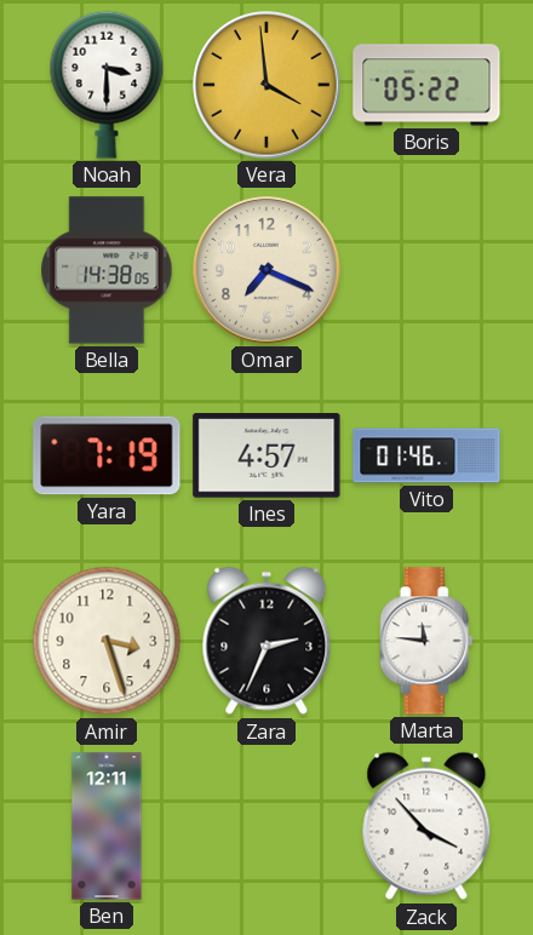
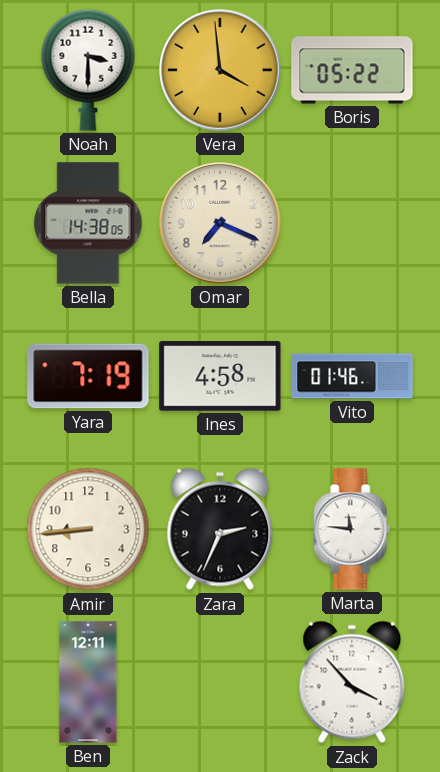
Ines: 4:57 -> 4:58
Amir: 3:27 -> 8:44
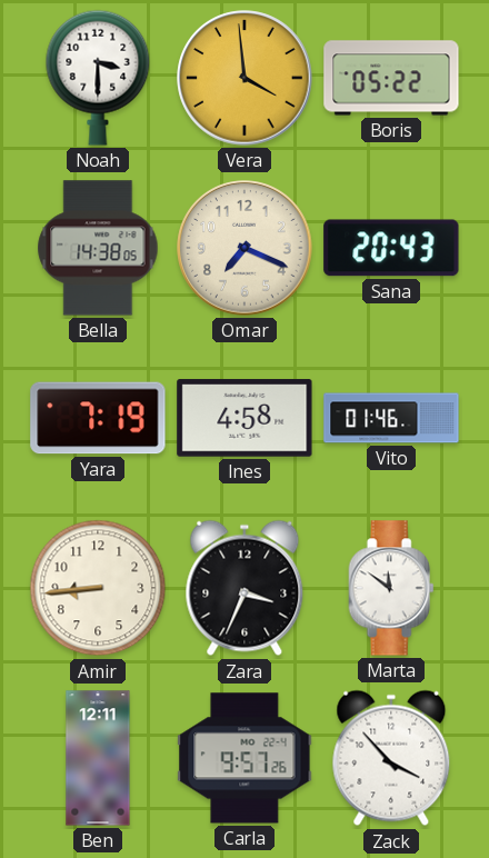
Sana: none -> 20:43
Zara: 2:34 -> 3:34
Marta: 11:46 -> 11:51
Carla: none -> 9:57
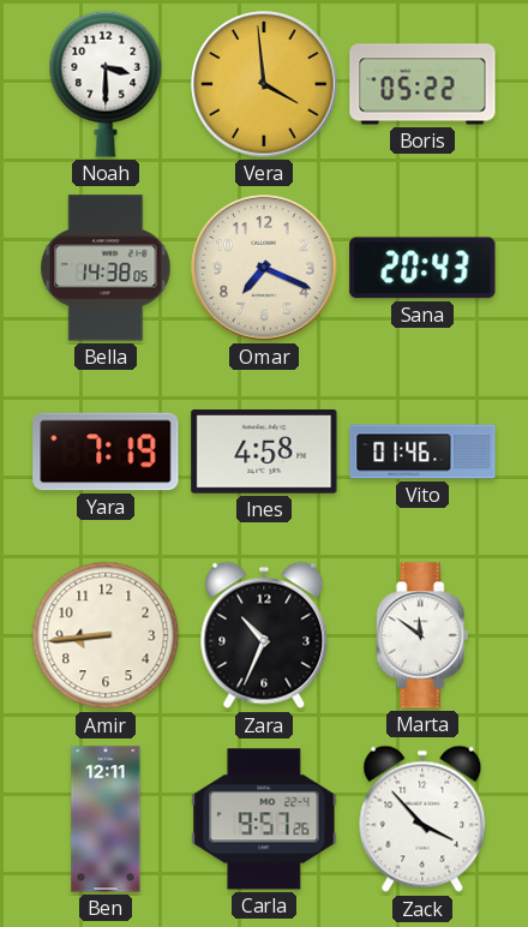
Zara: 3:34 -> 10:34
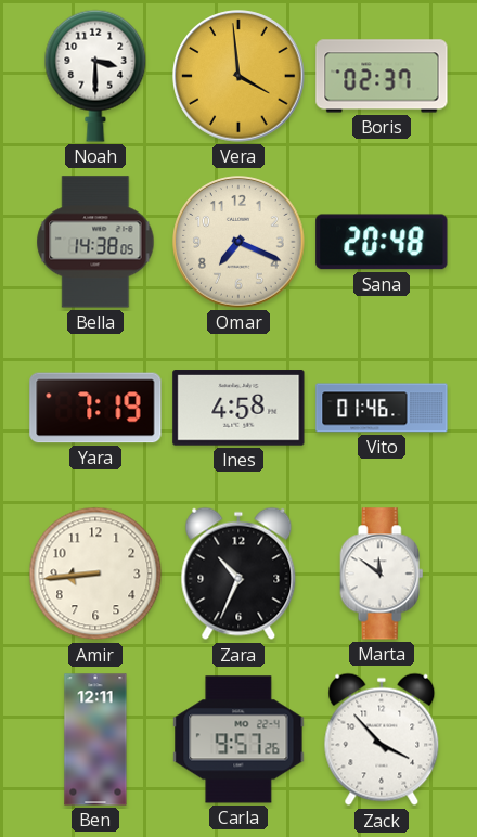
Boris: 05:22 -> 02:37
Sana: 20:43 -> 20:48
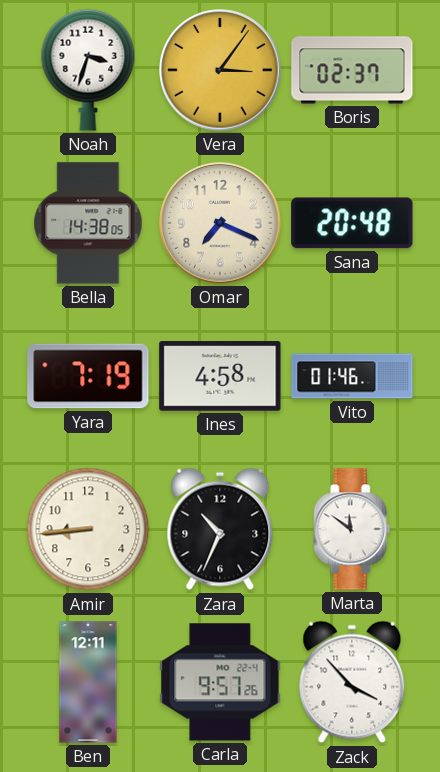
Noah: 3:30 -> 3:33
Vera: 3:59 -> 3:06
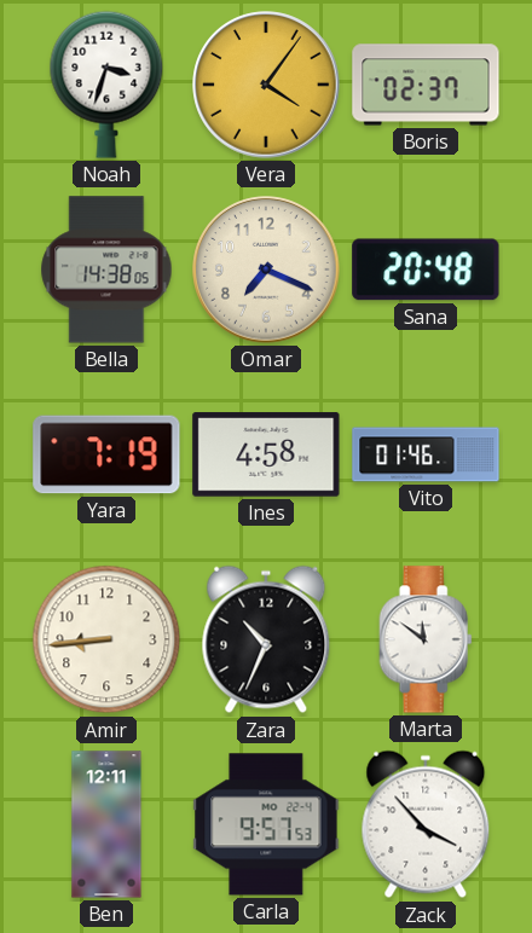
Vera: 3:06 -> 4:06
Carla: 9:57:26 -> 9:57:53
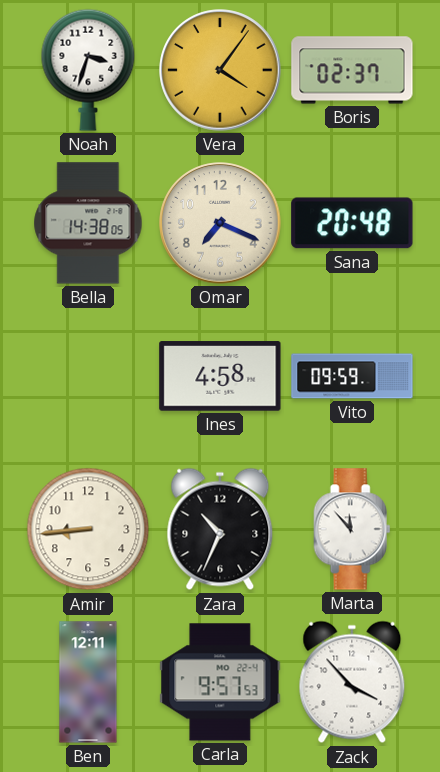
Yara: 7:19 -> none
Vito: 01:46 -> 09:59
Marta: 11:51 -> 11:53
